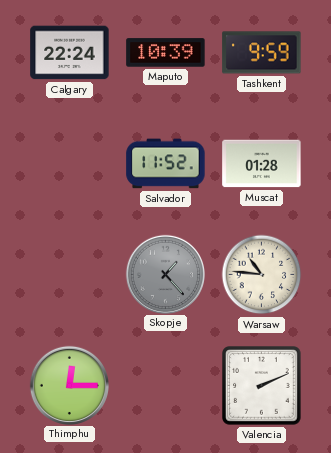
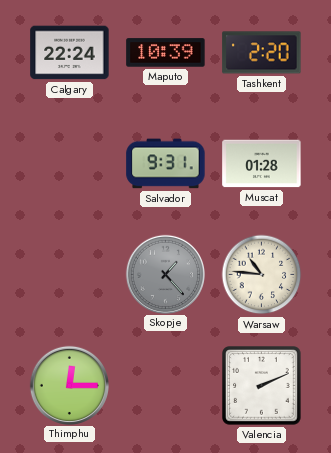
Tashkent: 9:59 -> 2:20
Salvador: 11:52 -> 9:31
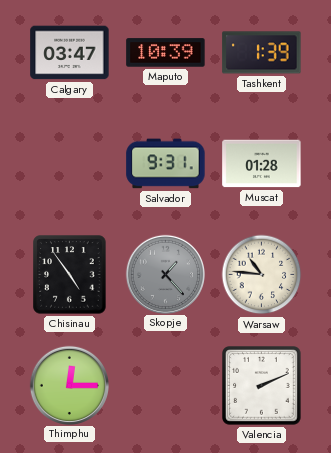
Calgary: 22:24 -> 03:47
Tashkent: 2:20 -> 1:39
Chisinau: none -> 4:54
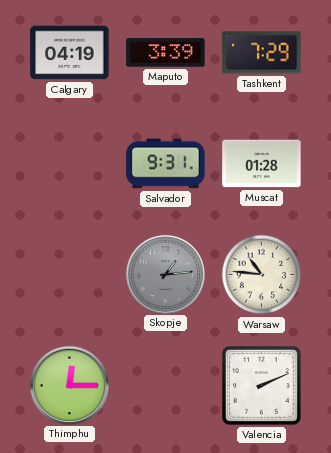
Calgary: 03:47 -> 04:19
Maputo: 10:39 -> 3:39
Tashkent: 1:39 -> 7:29
Chisinau: 4:54 -> none
Skopje: 1:23 -> 1:14
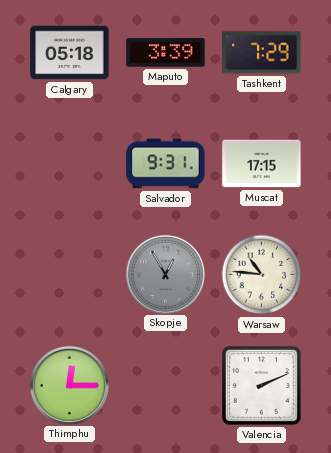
Calgary: 04:19 -> 05:18
Muscat: 01:28 -> 17:15
Skopje: 1:14 -> 12:55
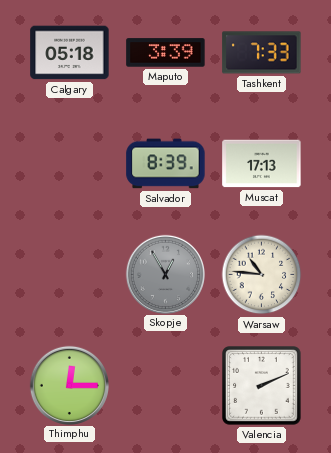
Tashkent: 7:29 -> 7:33
Salvador: 9:31 -> 8:39
Muscat: 17:15 -> 17:13
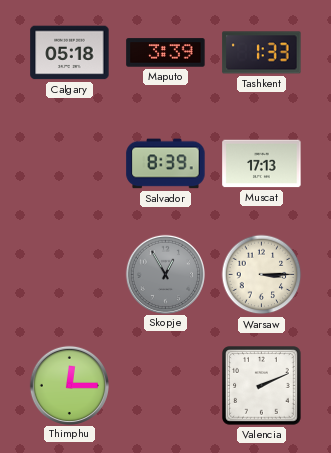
Tashkent: 7:33 -> 1:33
Warsaw: 10:46 -> 3:15
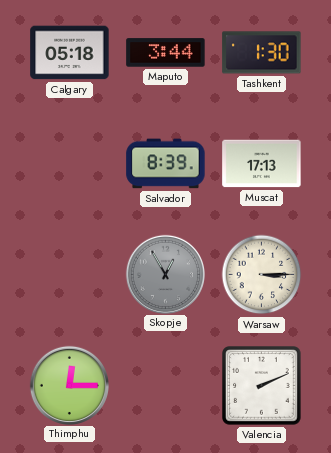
Maputo: 3:39 -> 3:44
Tashkent: 1:33 -> 1:30
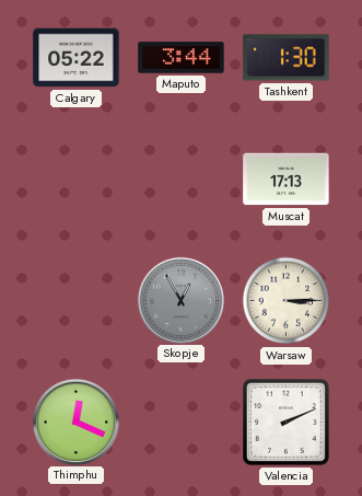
Calgary: 05:18 -> 05:22
Salvador: 8:39 -> none
Thimphu: 12:15 -> 12:19
